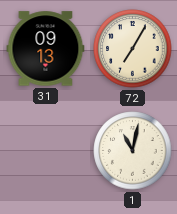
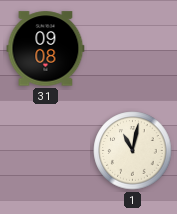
31: 09:13 -> 09:08
72: 7:05 -> none
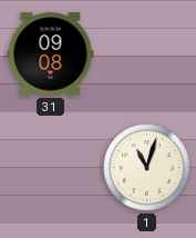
1: 11:02 -> 11:03
